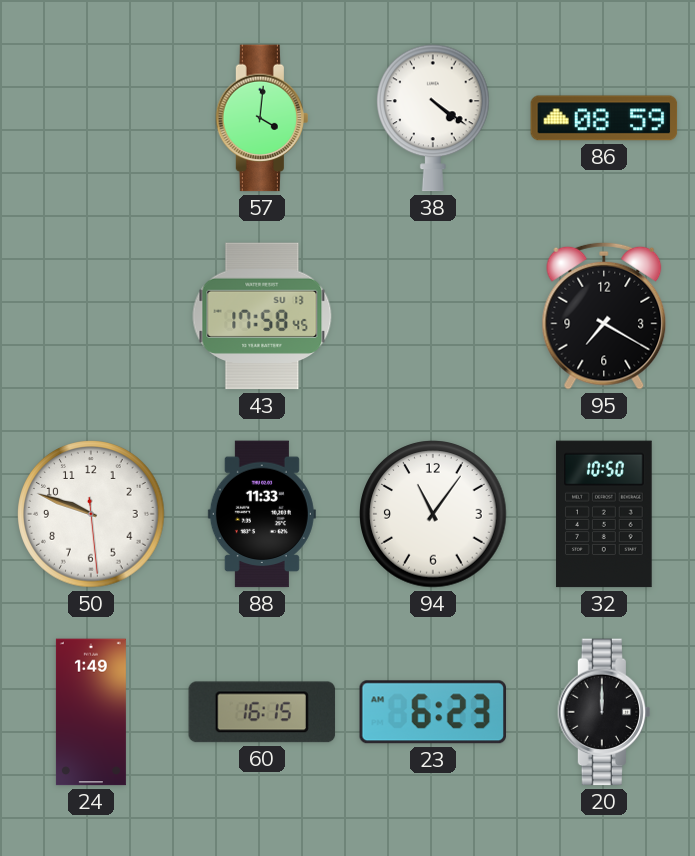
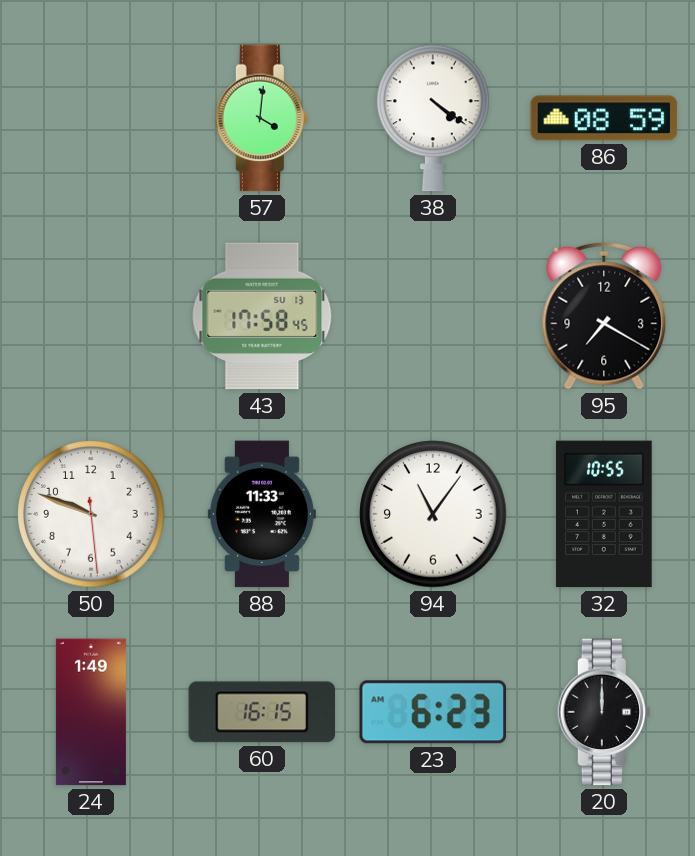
32: 10:50 -> 10:55
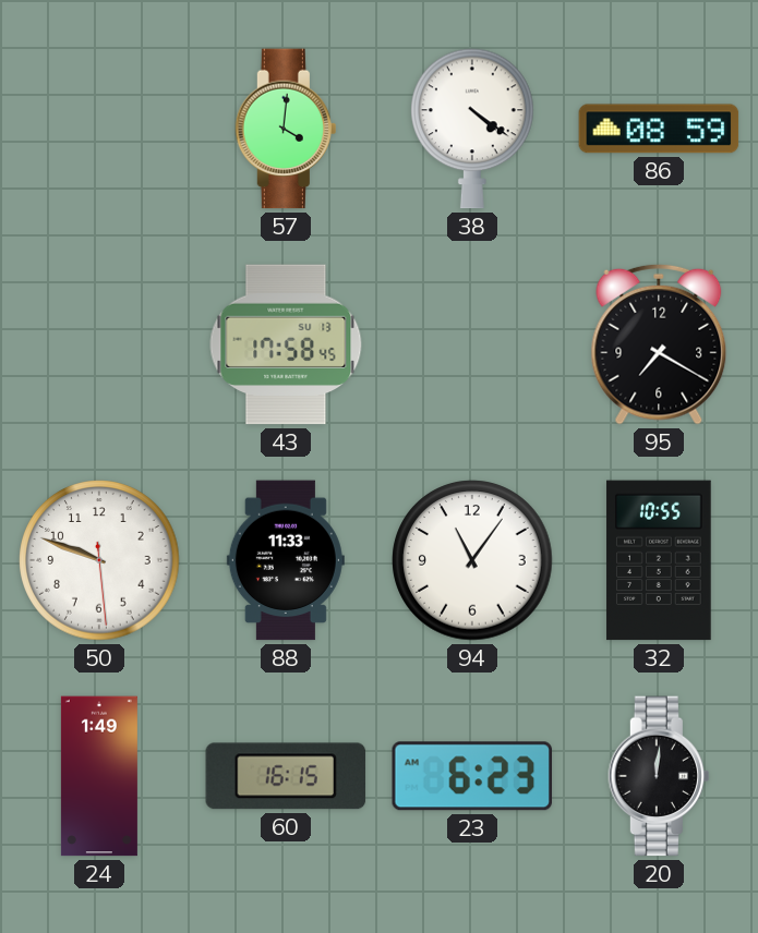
20: 12:00 -> 12:01
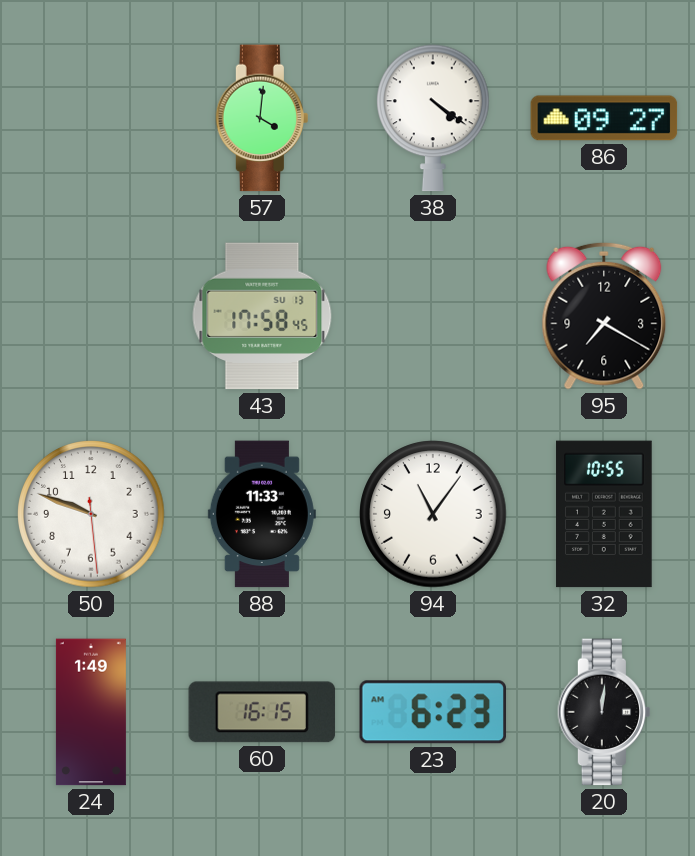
86: 08:59 -> 09:27
